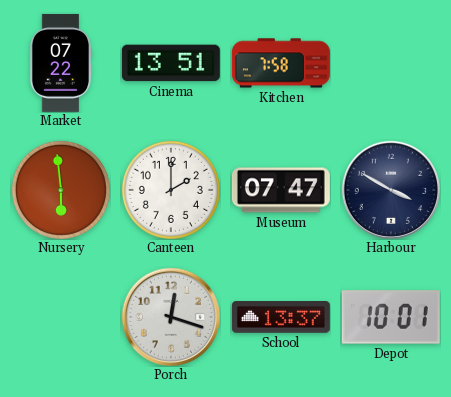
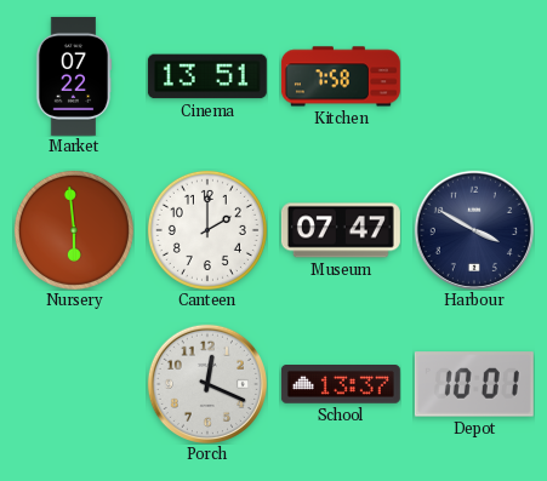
Porch: 12:18 -> 12:19
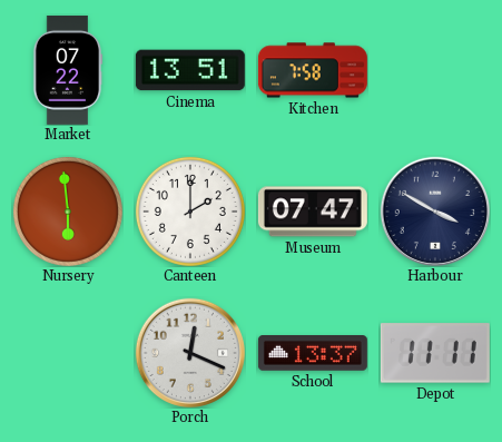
Depot: 10:01 -> 11:11
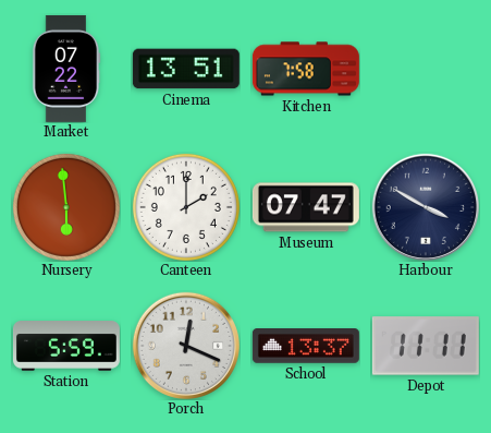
Station: none -> 5:59
